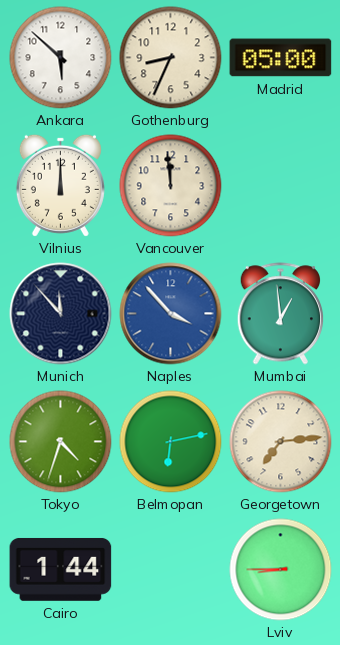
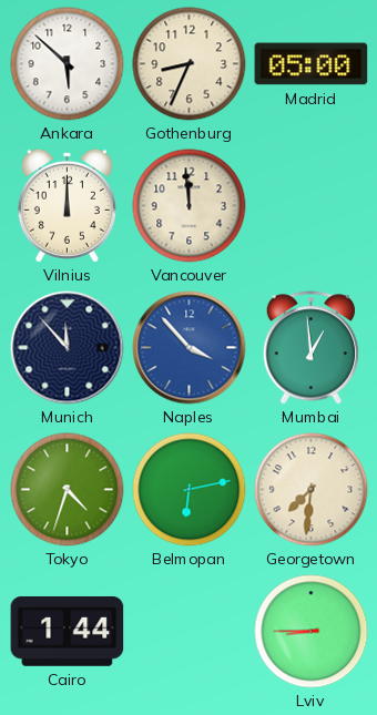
Georgetown: 7:14 -> 7:31
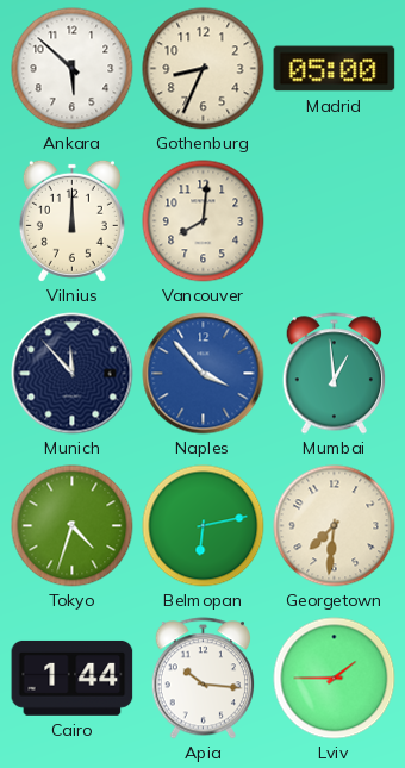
Vancouver: 11:59 -> 8:01
Apia: none -> 10:16
Lviv: 8:45 -> 1:45
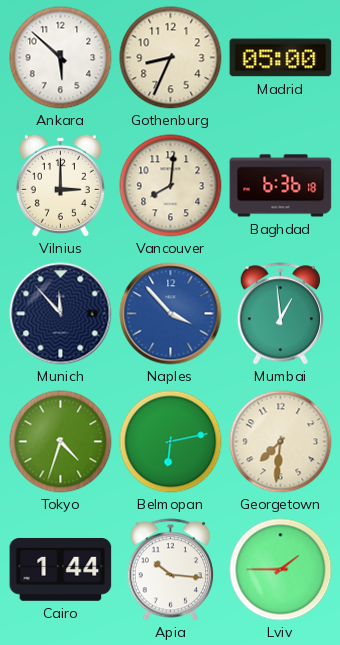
Vilnius: 12:00 -> 3:00
Baghdad: none -> 6:36
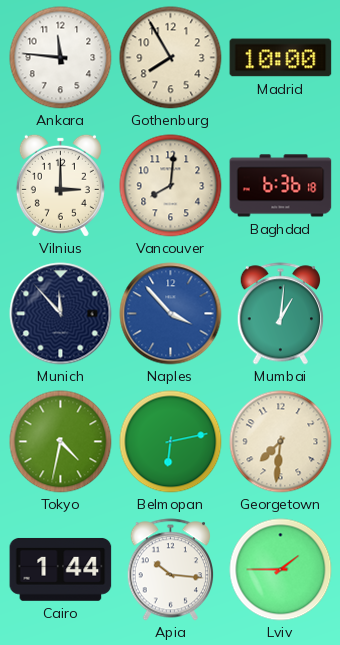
Ankara: 5:52 -> 11:46
Gothenburg: 8:34 -> 7:55
Madrid: 05:00 -> 10:00
Mumbai: 12:59 -> 1:01
Tokyo: 4:33 -> 4:32
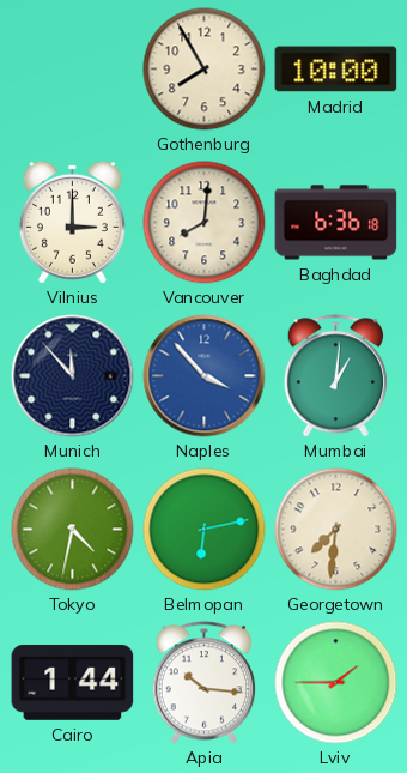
Ankara: 11:46 -> none
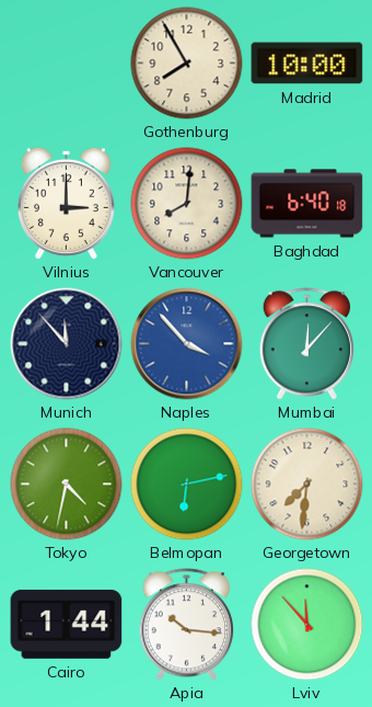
Baghdad: 6:36 -> 6:40
Mumbai: 1:01 -> 12:07
Lviv: 1:45 -> 11:53
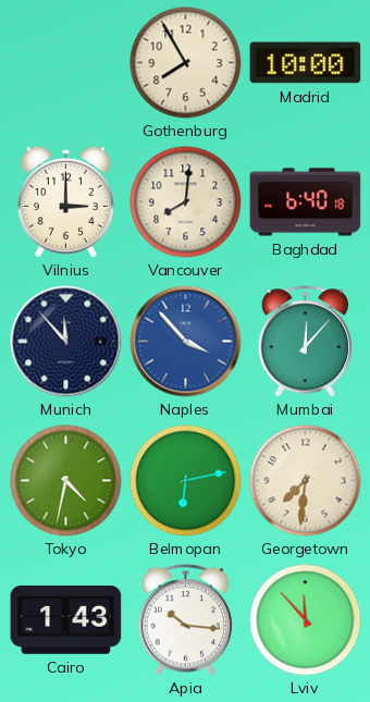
Cairo: 1:44 -> 1:43
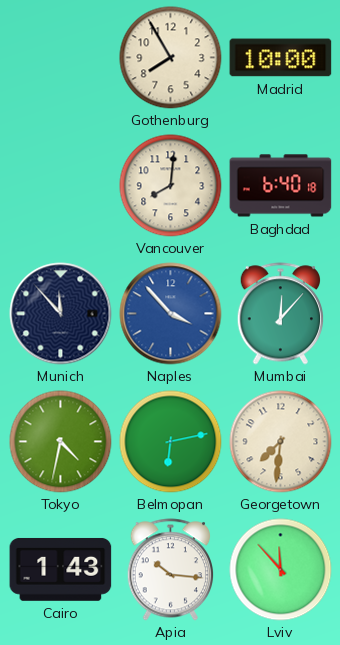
Vilnius: 3:00 -> none
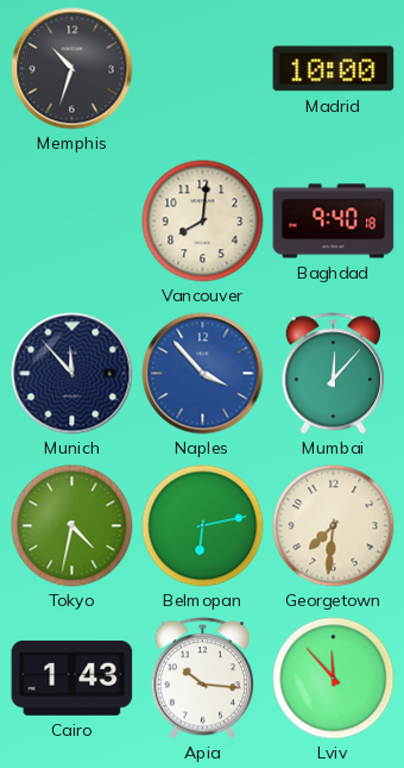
Memphis: none -> 10:33
Gothenburg: 7:55 -> none
Baghdad: 6:40 -> 9:40
